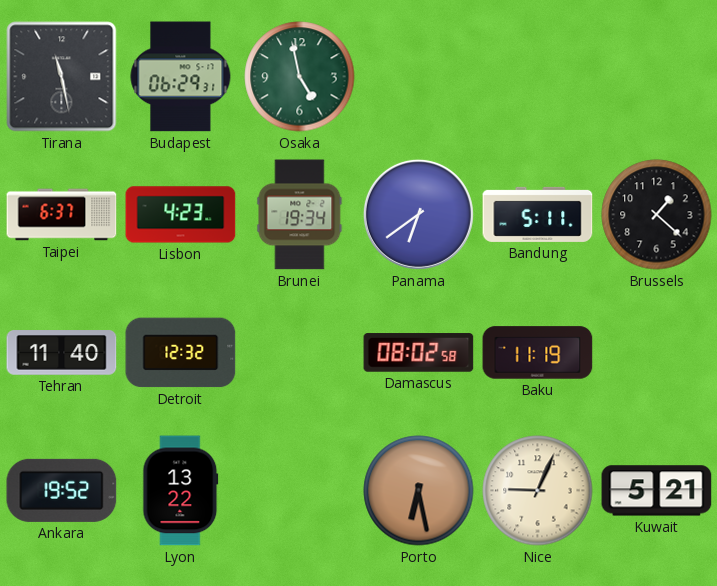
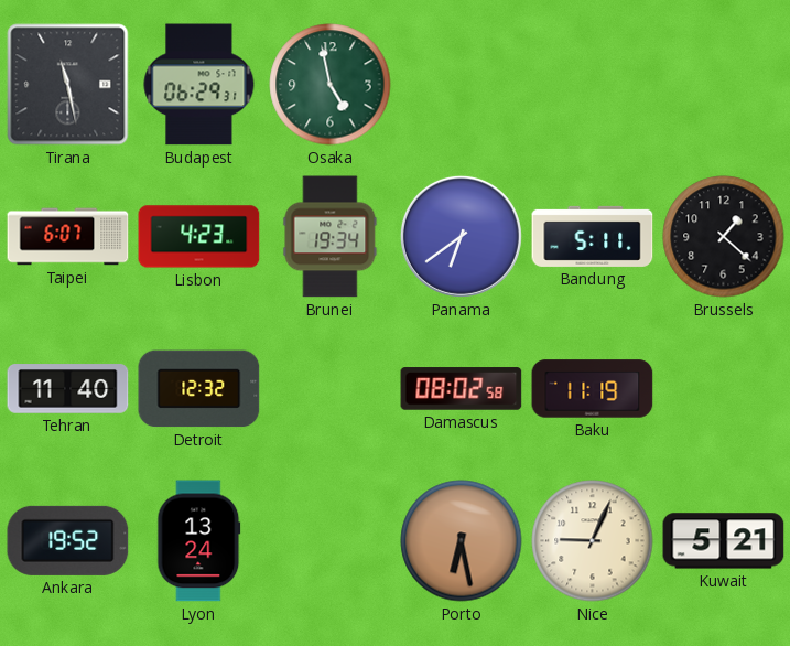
Taipei: 6:37 -> 6:07
Lyon: 13:22 -> 13:24
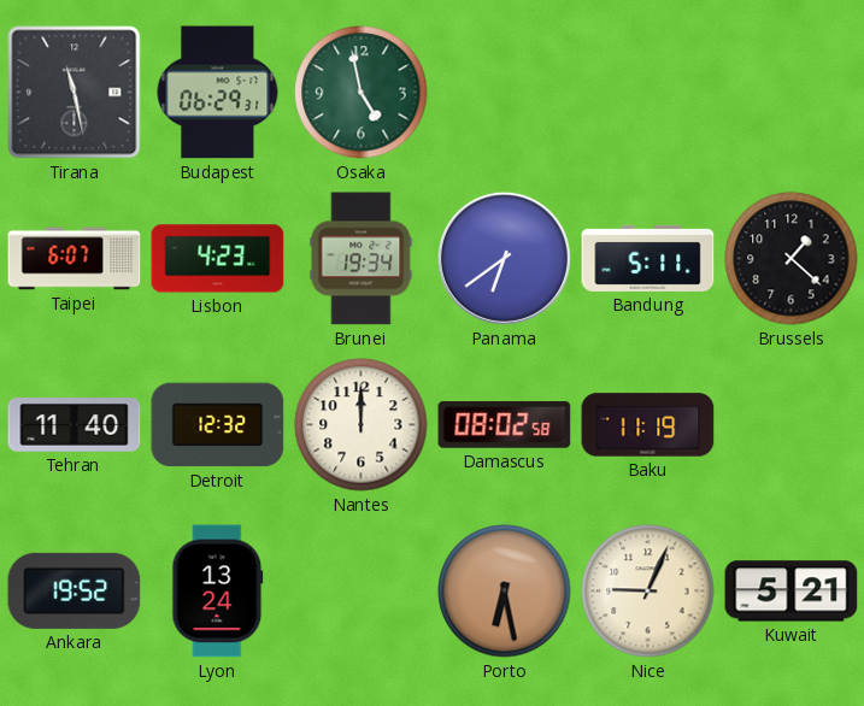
Nantes: none -> 12:00
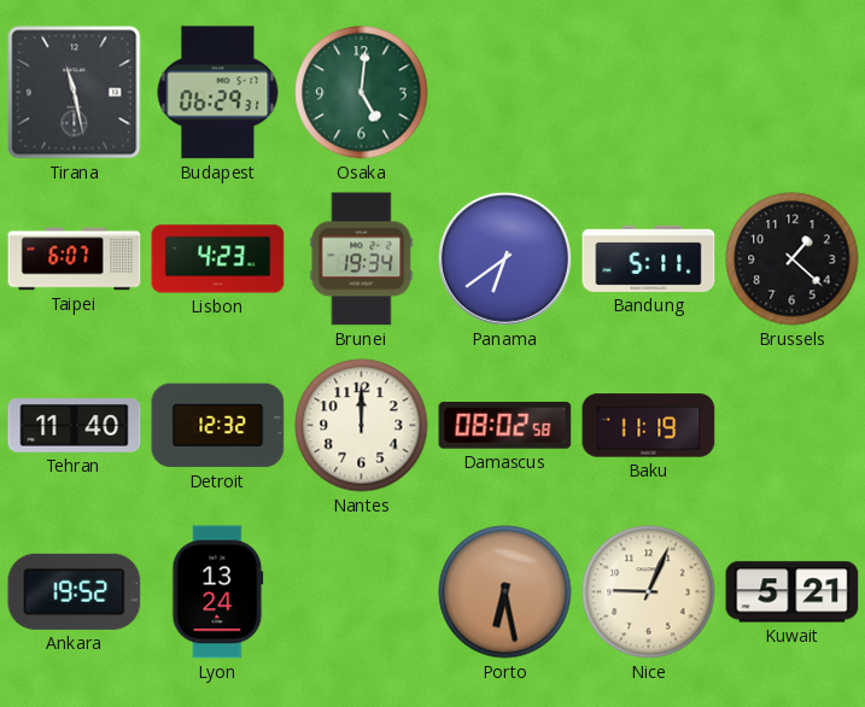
Osaka: 4:58 -> 5:01
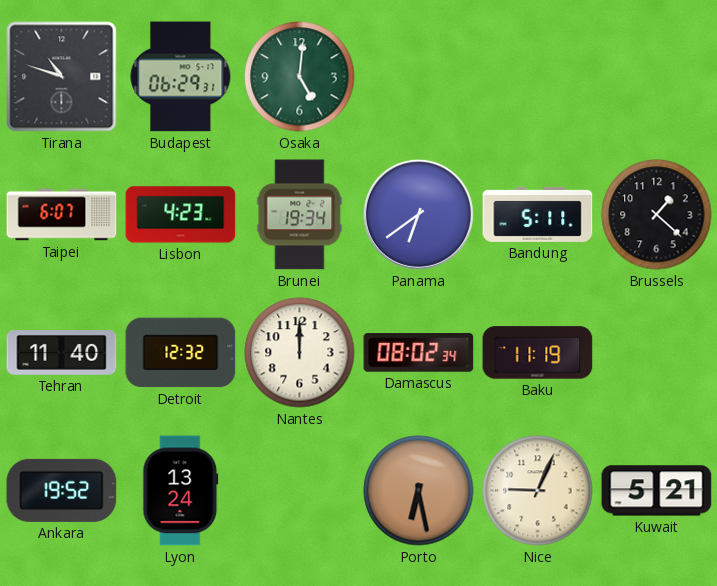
Tirana: 11:28 -> 10:48
Damascus: 08:02:58 -> 08:02:34
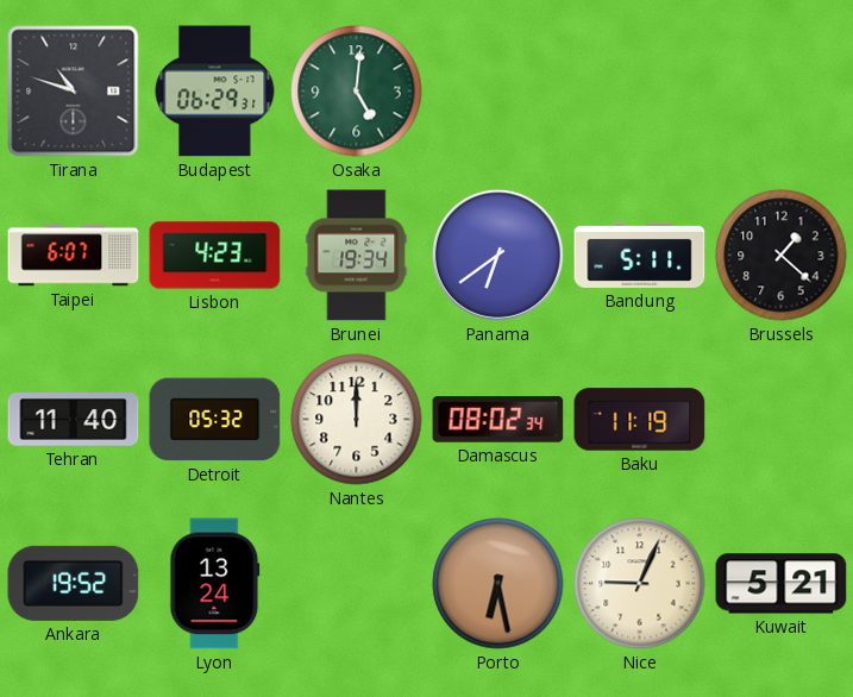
Detroit: 12:32 -> 05:32
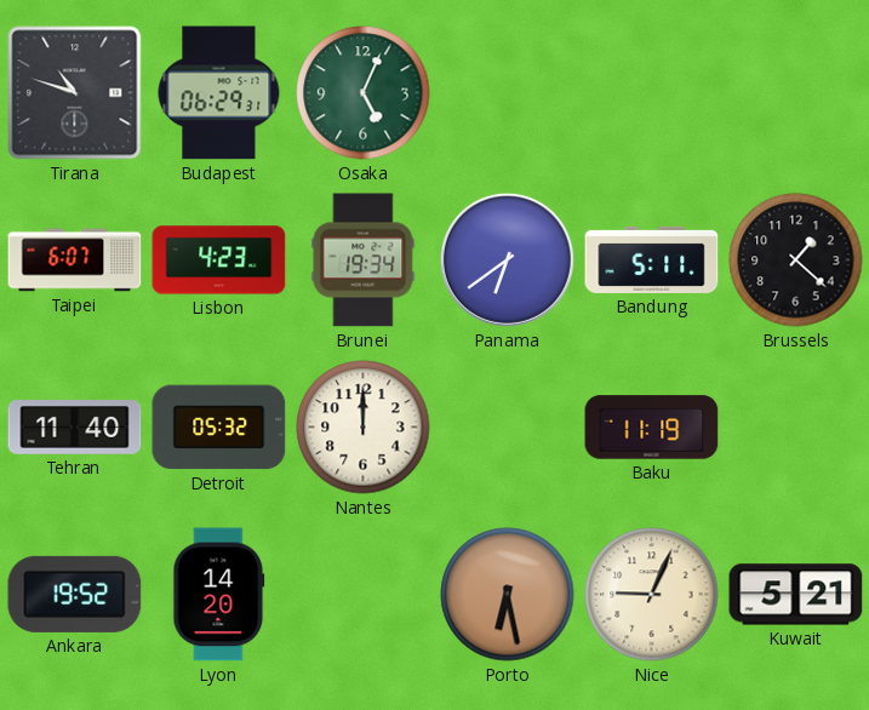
Osaka: 5:01 -> 5:04
Damascus: 08:02 -> none
Lyon: 13:24 -> 14:20
